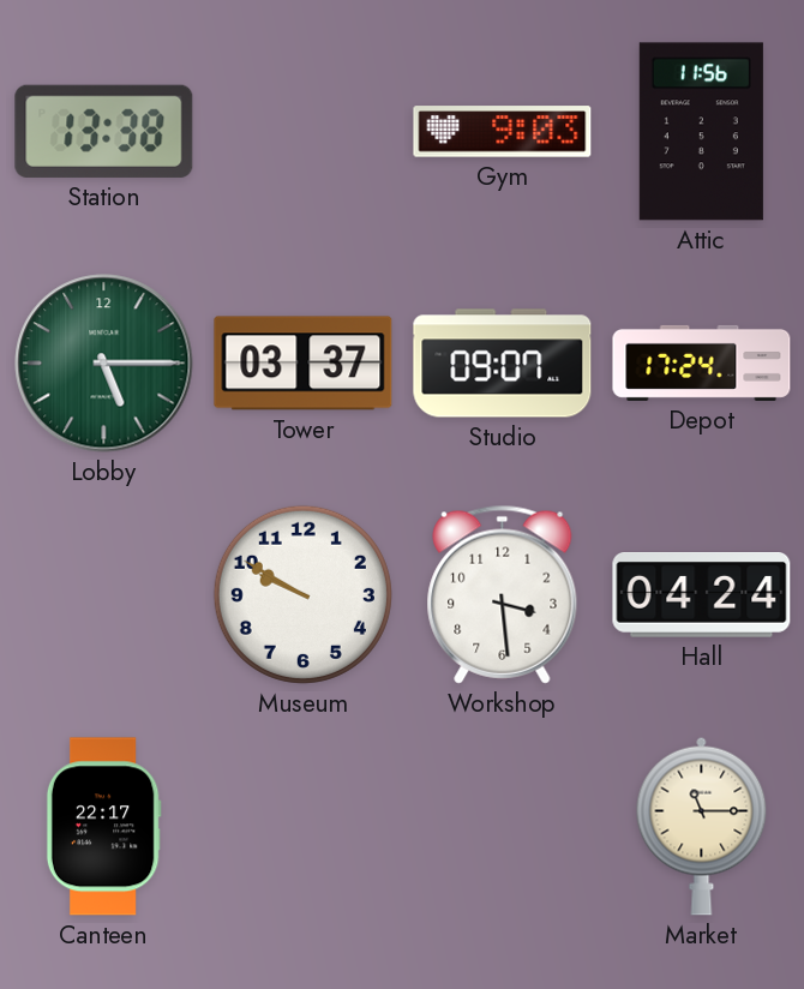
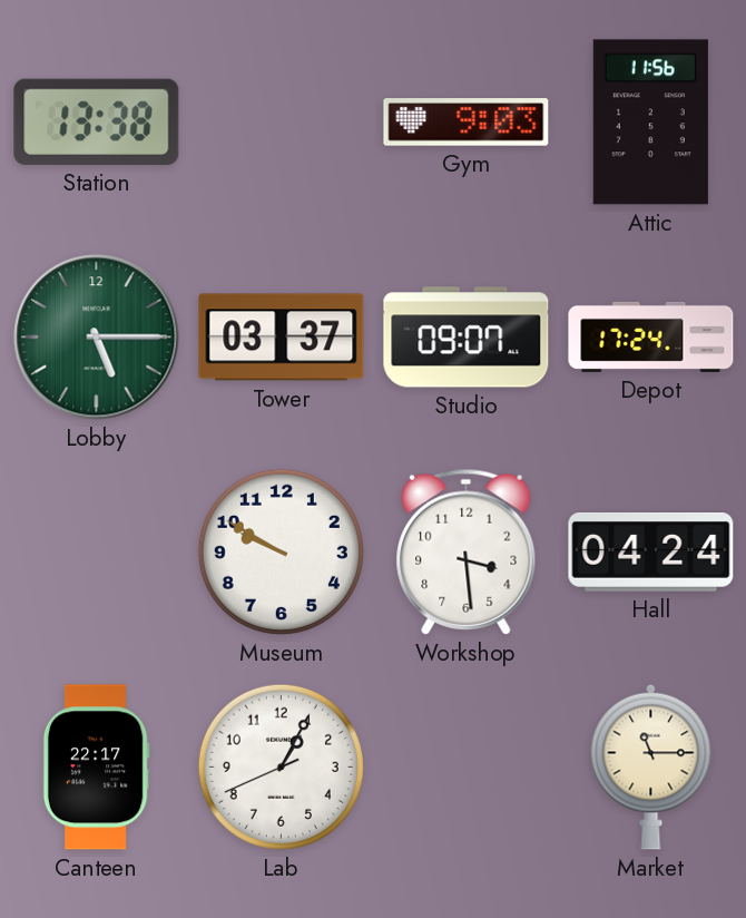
Lab: none -> 1:04
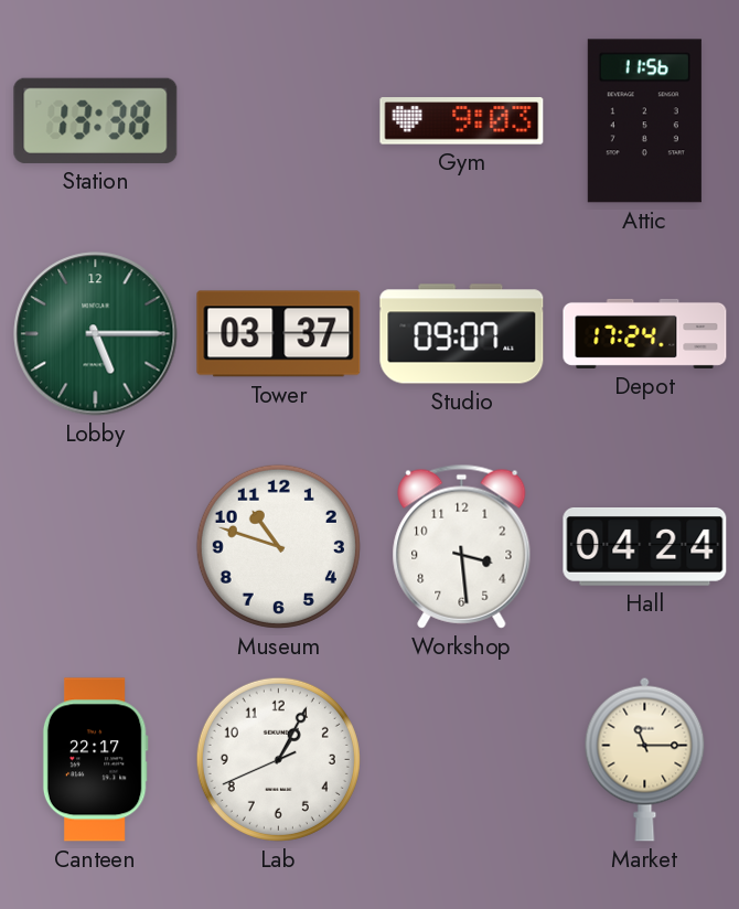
Museum: 9:50 -> 10:48
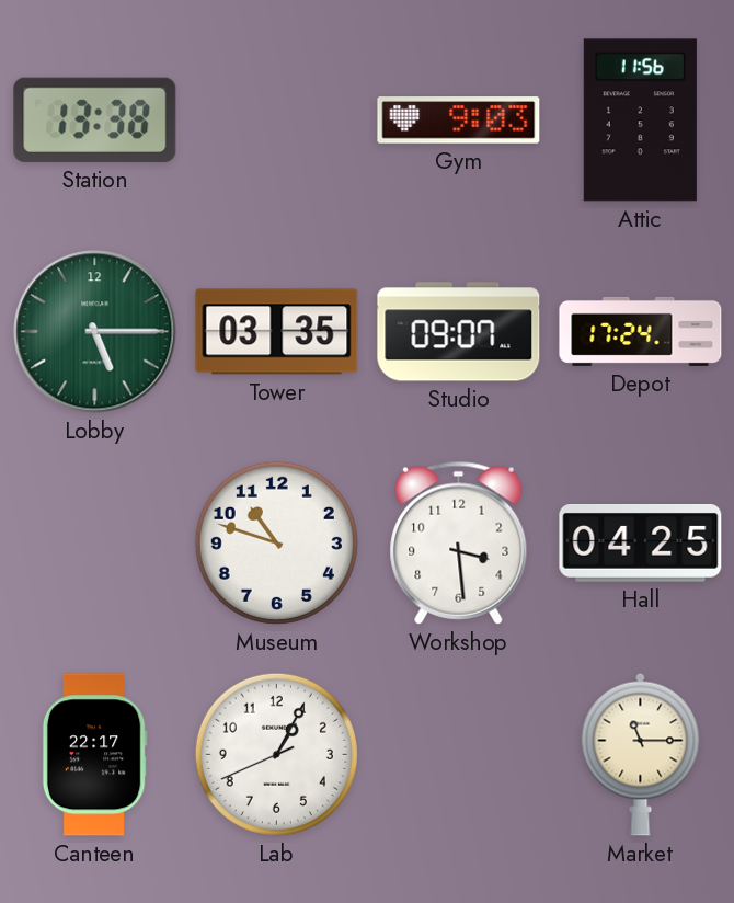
Tower: 03:37 -> 03:35
Hall: 04:24 -> 04:25
